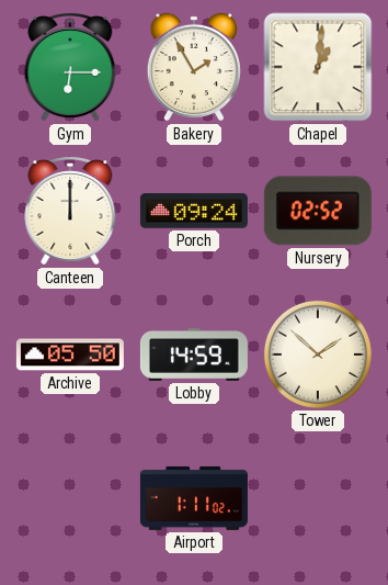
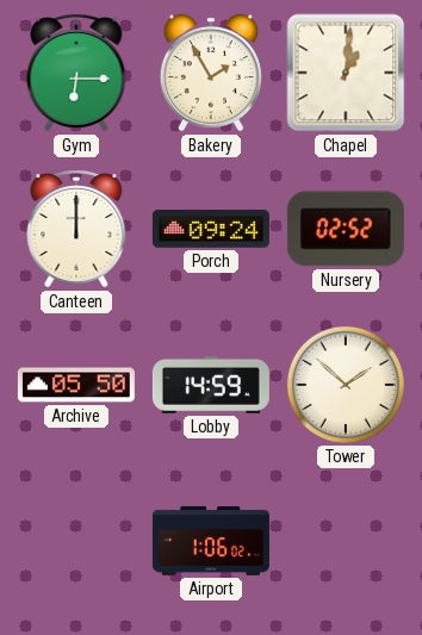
Airport: 1:11 -> 1:06
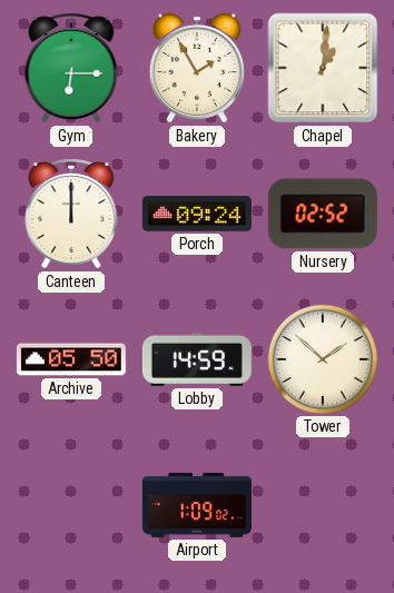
Airport: 1:06 -> 1:09
